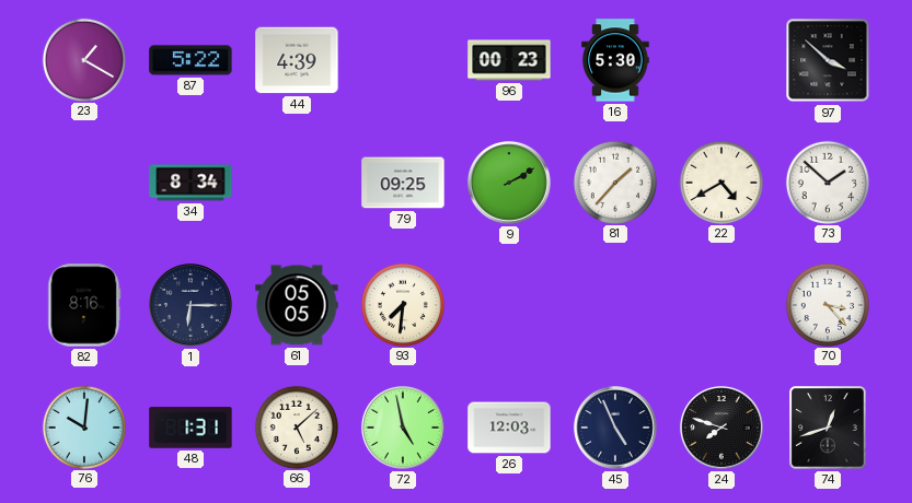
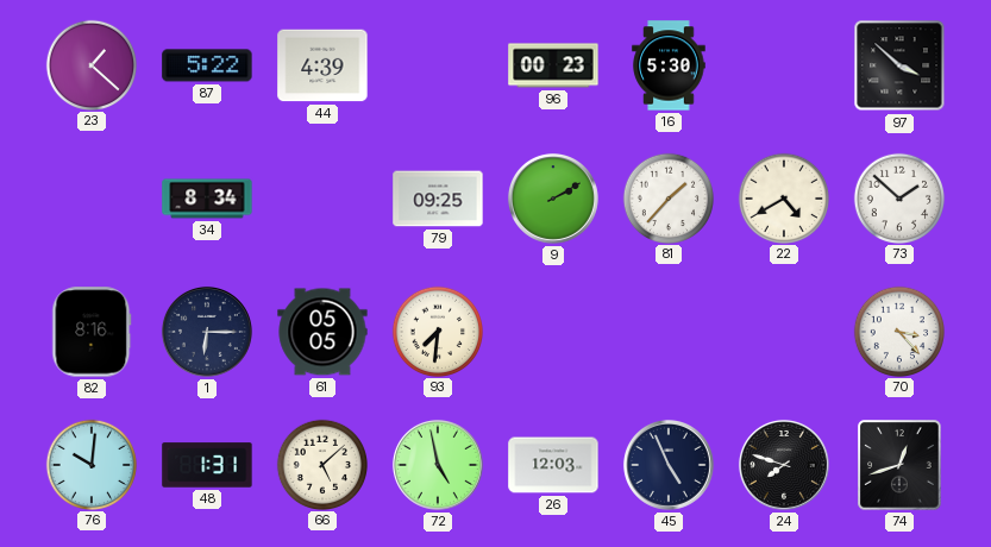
23: 1:20 -> 1:22
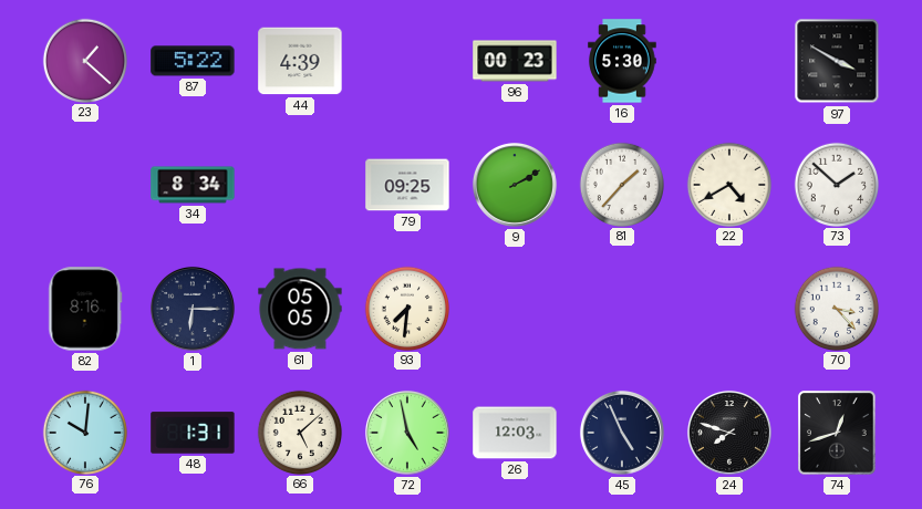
97: 3:52 -> 3:50
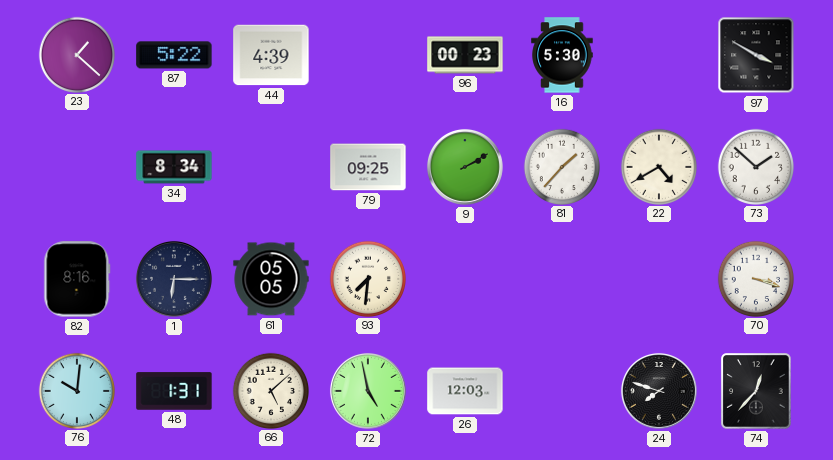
70: 3:23 -> 3:18
45: 4:56 -> none
74: 12:42 -> 12:37
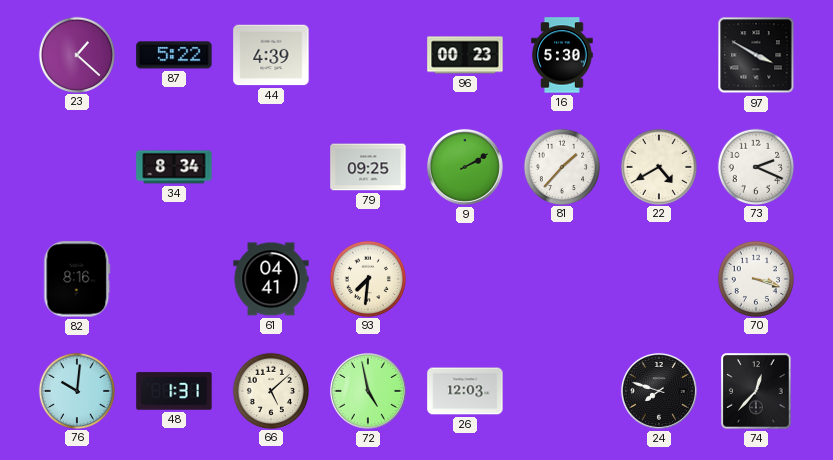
73: 1:52 -> 2:19
1: 6:15 -> none
61: 05:05 -> 04:41
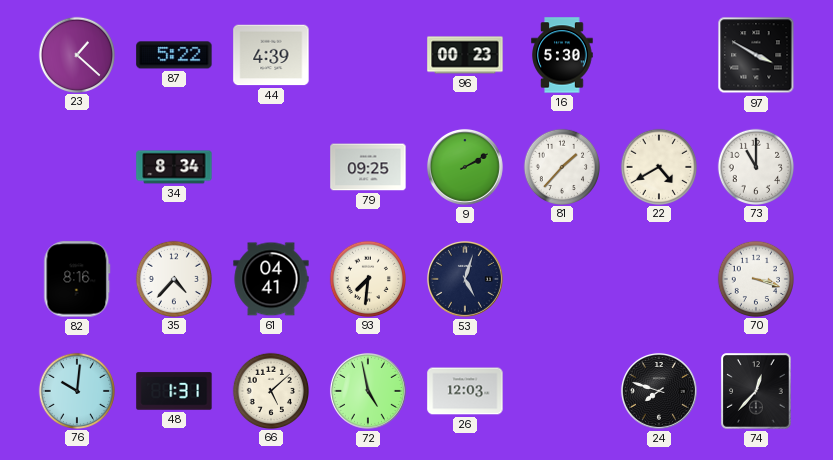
73: 2:19 -> 11:00
35: none -> 4:37
53: none -> 5:03
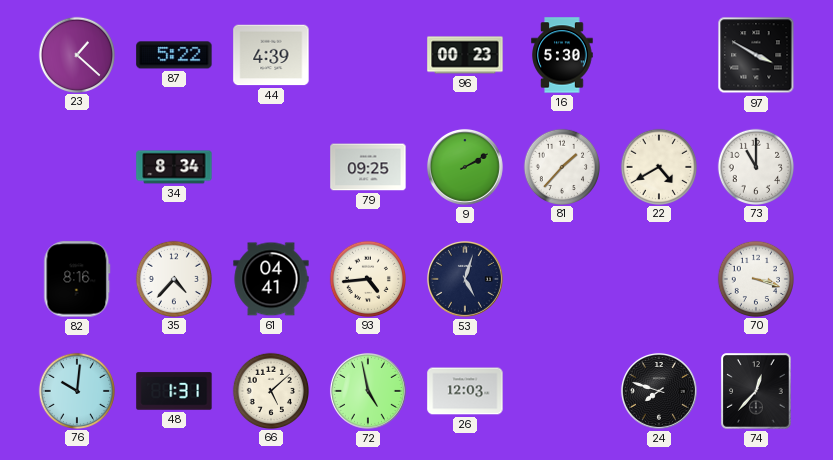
93: 7:31 -> 4:44
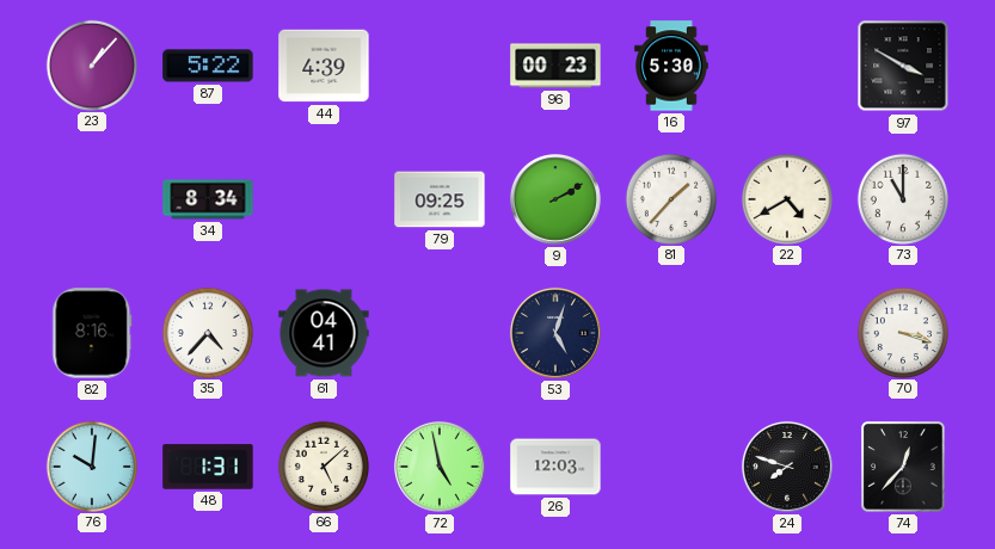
23: 1:22 -> 1:07
93: 4:44 -> none
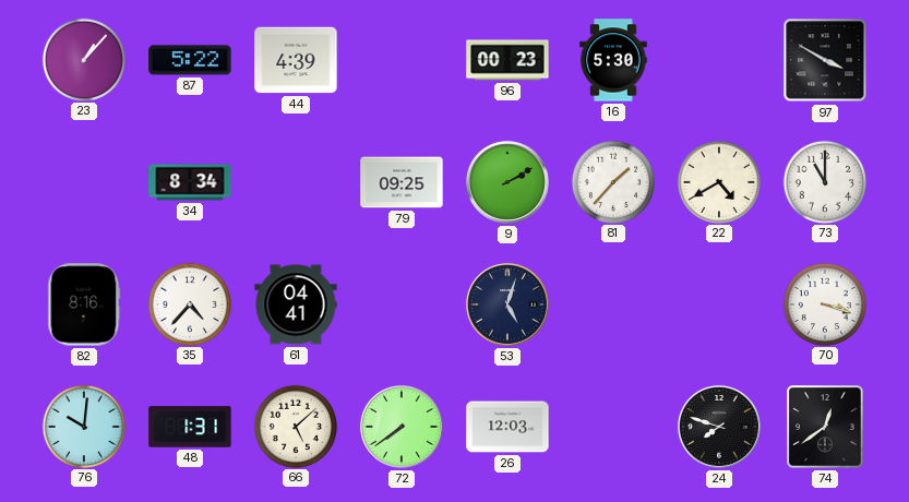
72: 4:58 -> 7:39
74: 12:37 -> 12:39
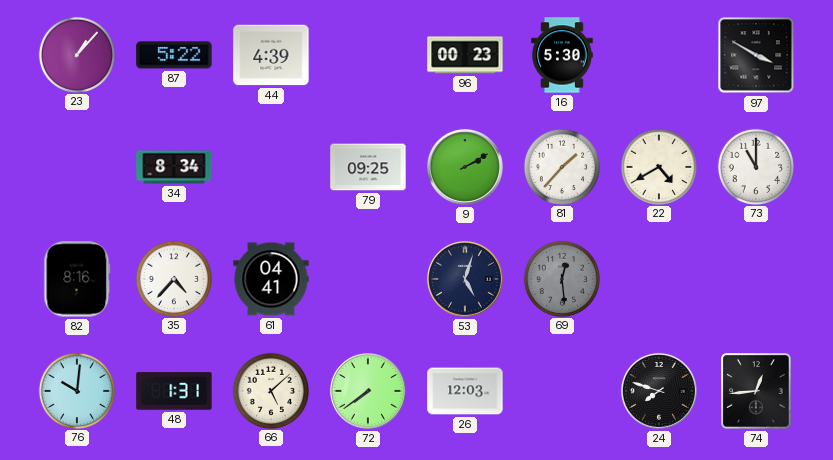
69: none -> 12:29
70: 3:18 -> none
74: 12:39 -> 12:44
